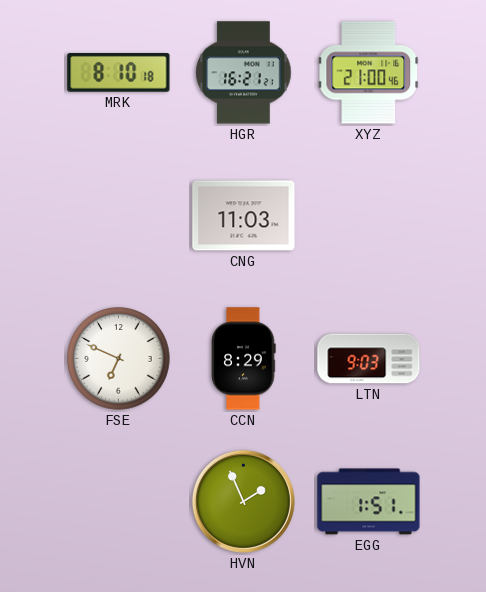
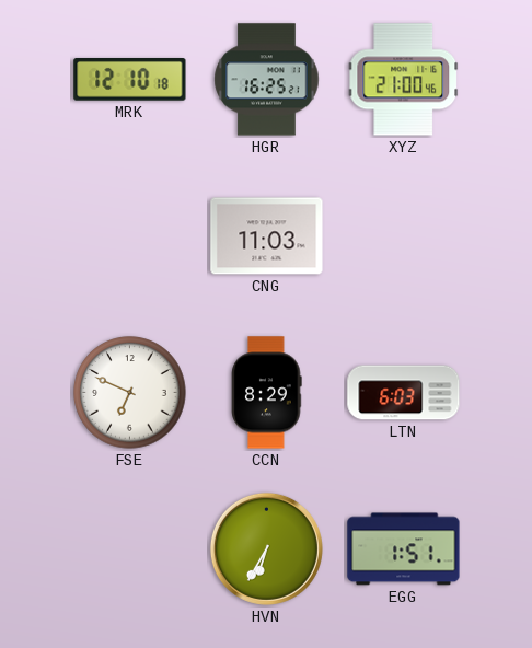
MRK: 8:10 -> 12:10
HGR: 16:21 -> 16:25
LTN: 9:03 -> 6:03
HVN: 1:56 -> 6:35
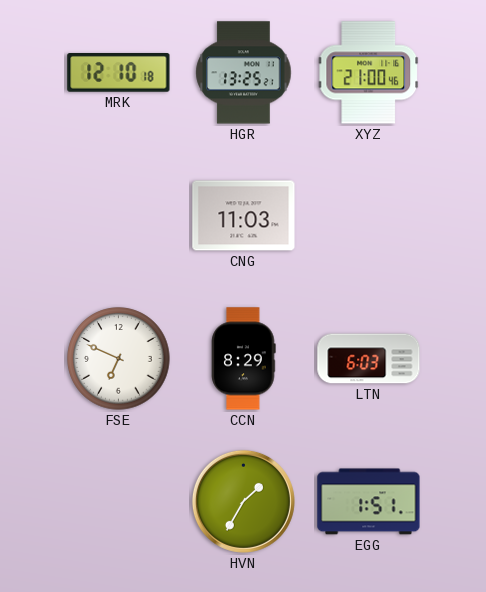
HGR: 16:25 -> 13:25
HVN: 6:35 -> 1:35
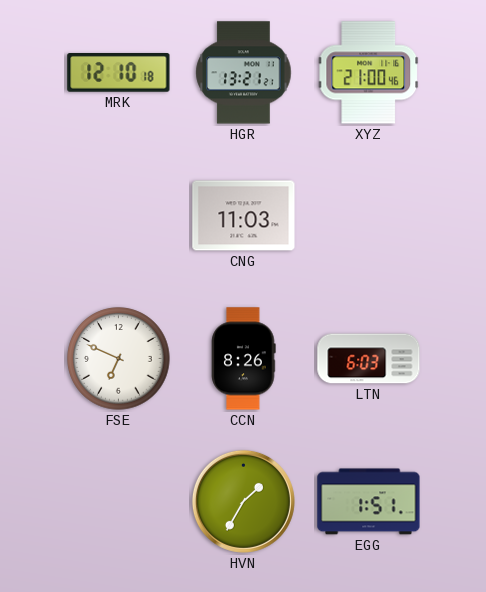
HGR: 13:25 -> 13:21
CCN: 8:29 -> 8:26
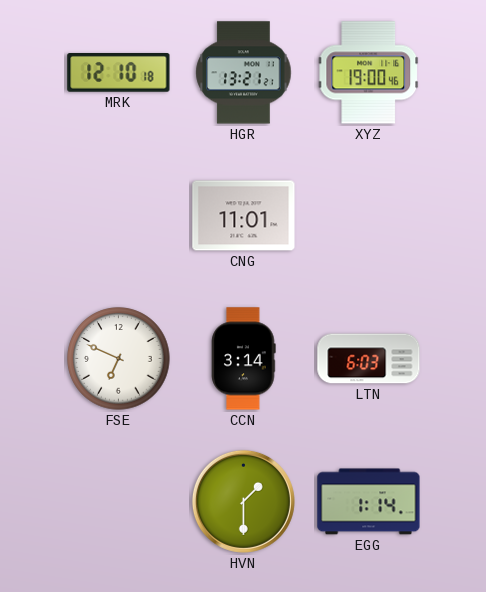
XYZ: 21:00 -> 19:00
CNG: 11:03 -> 11:01
CCN: 8:26 -> 3:14
HVN: 1:35 -> 1:30
EGG: 1:51 -> 1:14
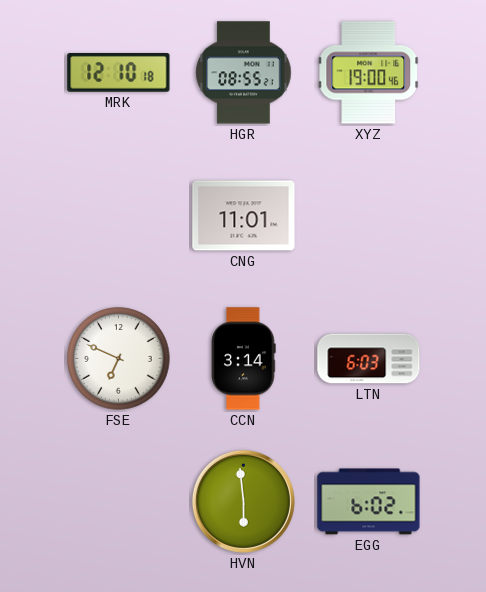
HGR: 13:21 -> 08:55
HVN: 1:30 -> 5:59
EGG: 1:14 -> 6:02
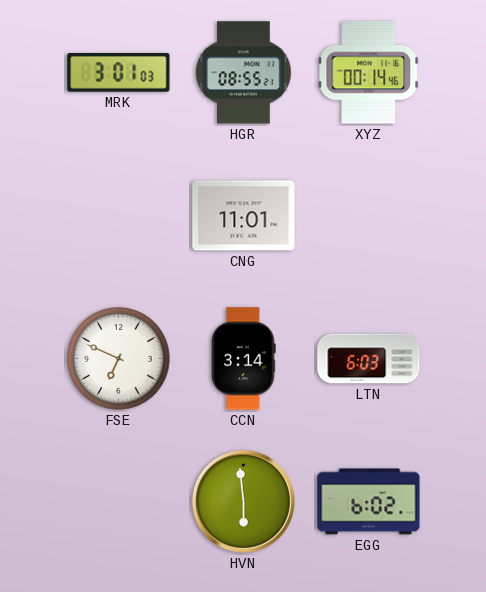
MRK: 12:10 -> 3:01
XYZ: 19:00 -> 00:14
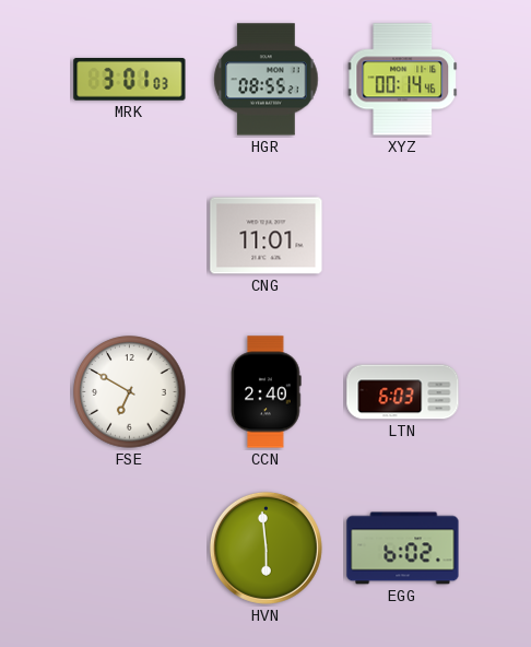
FSE: 6:49 -> 6:50
CCN: 3:14 -> 2:40
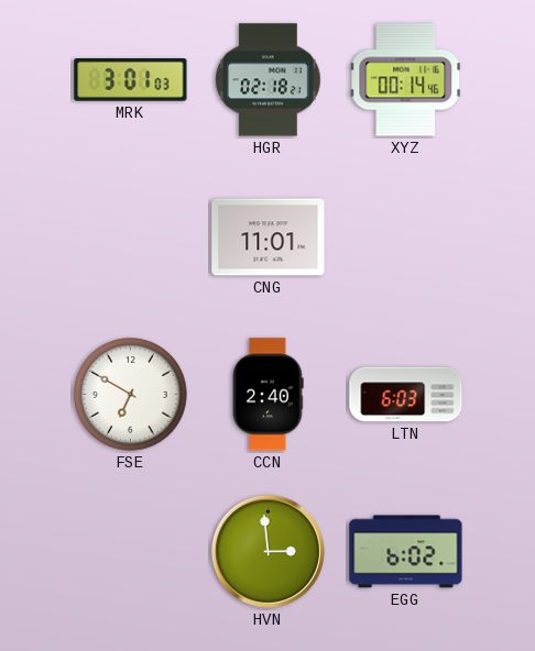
HGR: 08:55 -> 02:18
HVN: 5:59 -> 2:59
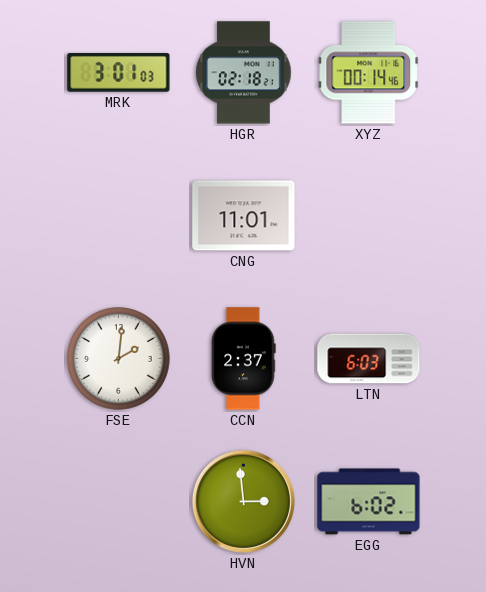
FSE: 6:50 -> 2:01
CCN: 2:40 -> 2:37
